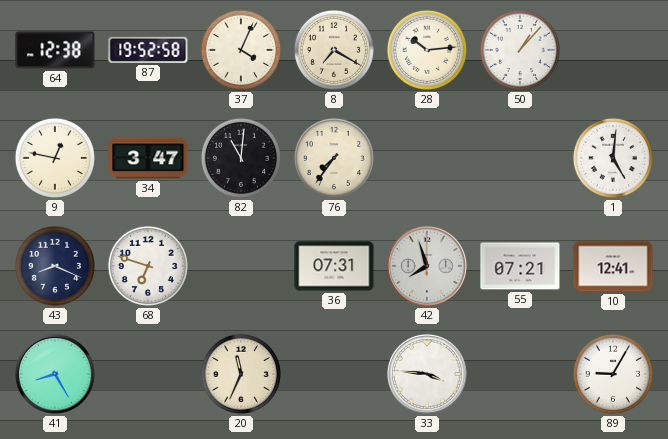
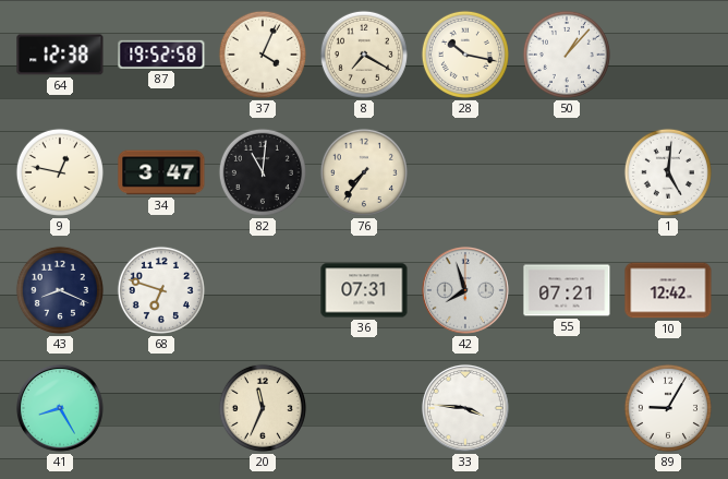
28: 10:14 -> 10:17
10: 12:41 -> 12:42
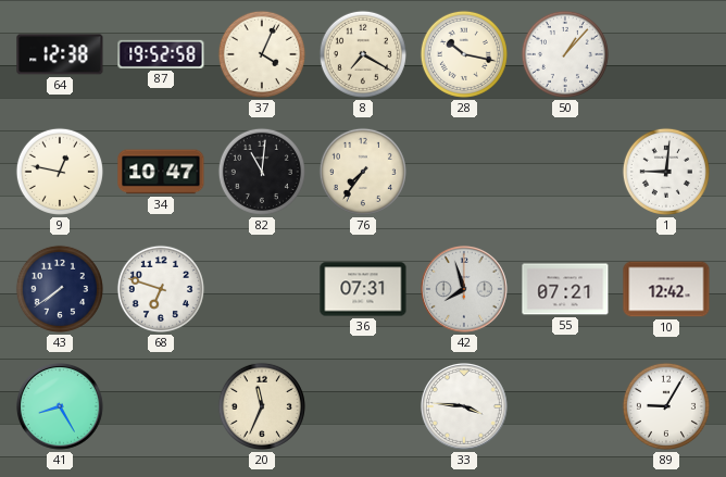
34: 3:47 -> 10:47
1: 5:01 -> 9:01
43: 8:19 -> 7:39
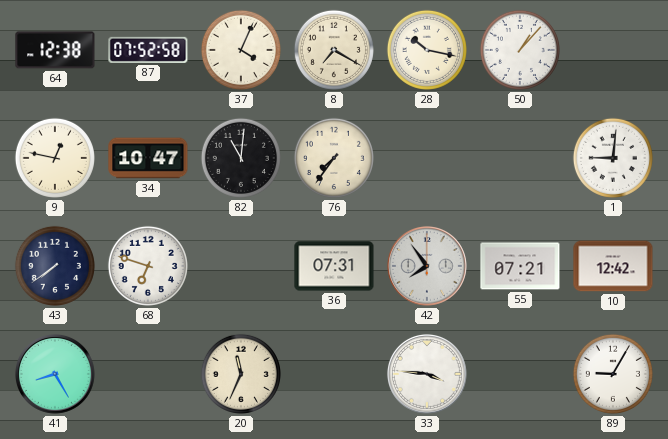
87: 19:52 -> 07:52
42: 7:57 -> 7:54
